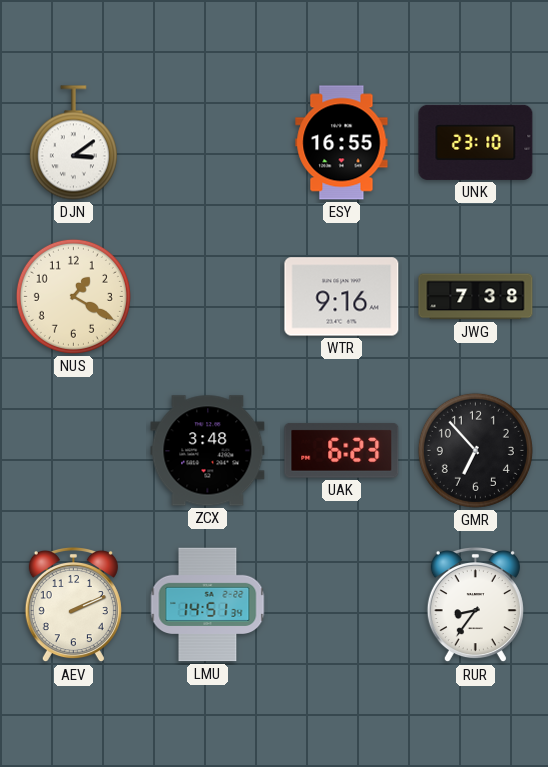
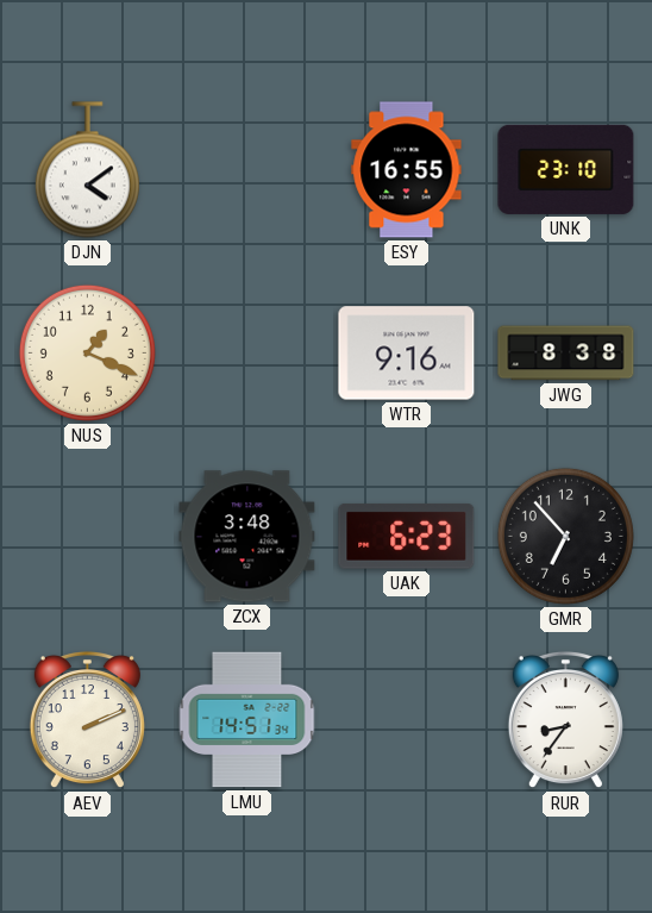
DJN: 3:09 -> 4:09
NUS: 1:20 -> 1:19
JWG: 7:38 -> 8:38
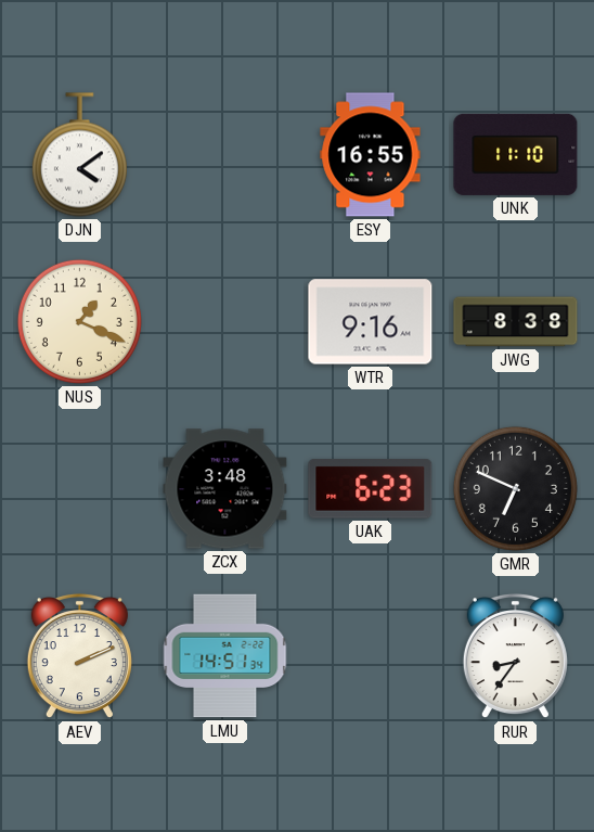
UNK: 23:10 -> 11:10
GMR: 6:53 -> 6:49
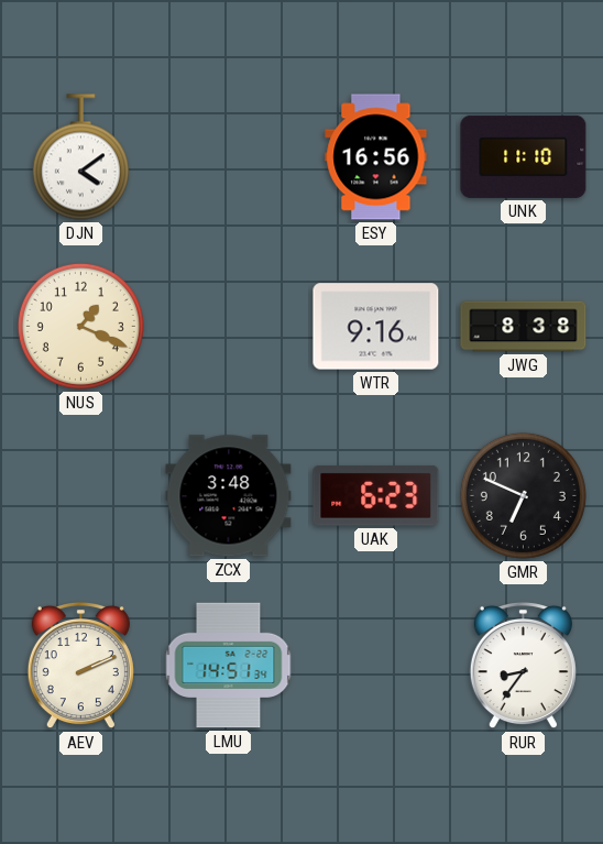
ESY: 16:55 -> 16:56
